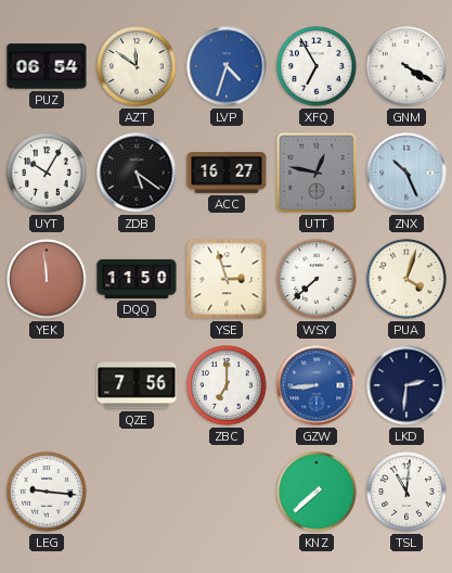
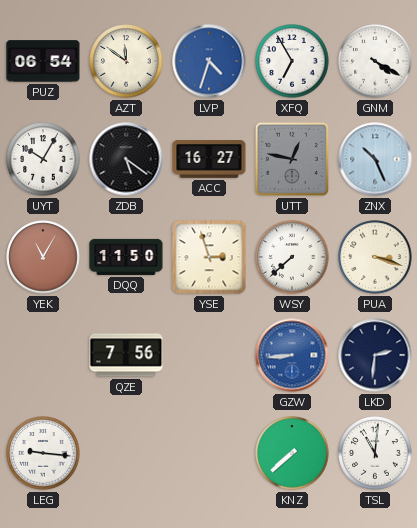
YEK: 11:59 -> 11:05
PUA: 4:03 -> 3:18
ZBC: 7:00 -> none
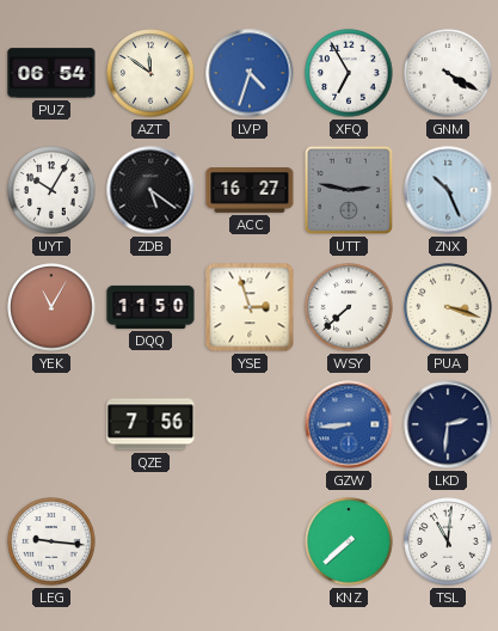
UTT: 12:47 -> 2:47
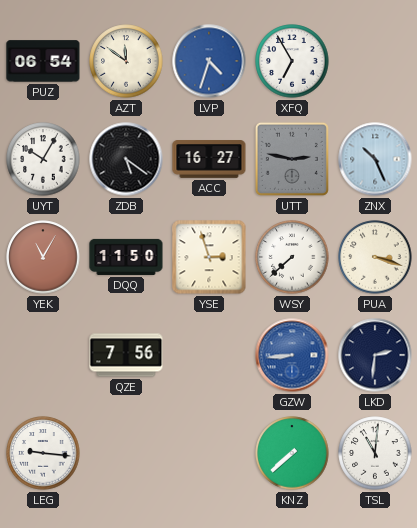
GNM: 4:20 -> none
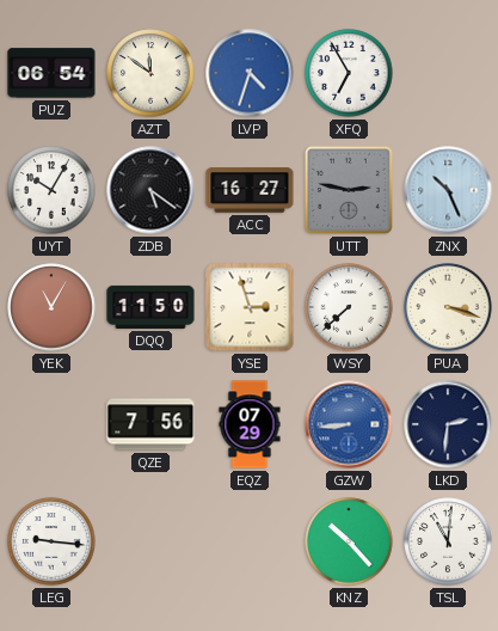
EQZ: none -> 07:29
KNZ: 7:38 -> 10:23
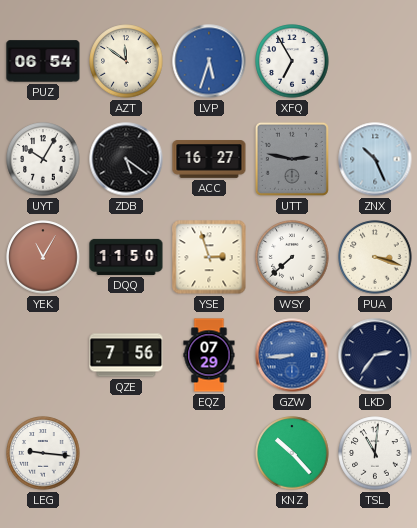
LVP: 4:33 -> 5:33
LKD: 2:31 -> 2:36
